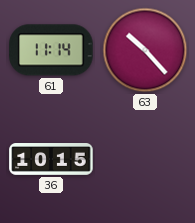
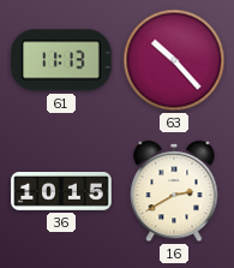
61: 11:14 -> 11:13
16: none -> 2:40
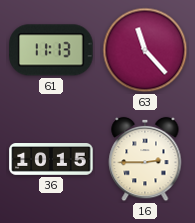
63: 10:23 -> 11:23
16: 2:40 -> 2:45
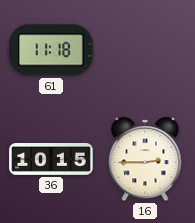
61: 11:13 -> 11:18
63: 11:23 -> none
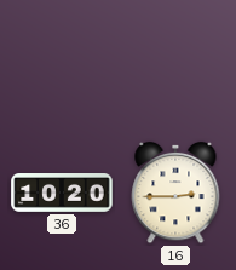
61: 11:18 -> none
36: 10:15 -> 10:20
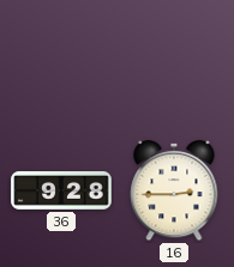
36: 10:20 -> 9:28
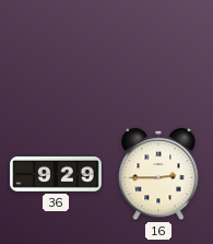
36: 9:28 -> 9:29
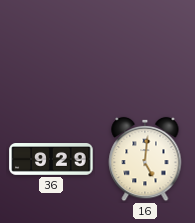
16: 2:45 -> 5:01
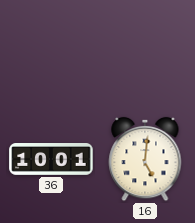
36: 9:29 -> 10:01
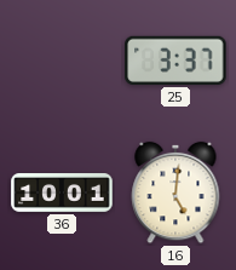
25: none -> 3:37
